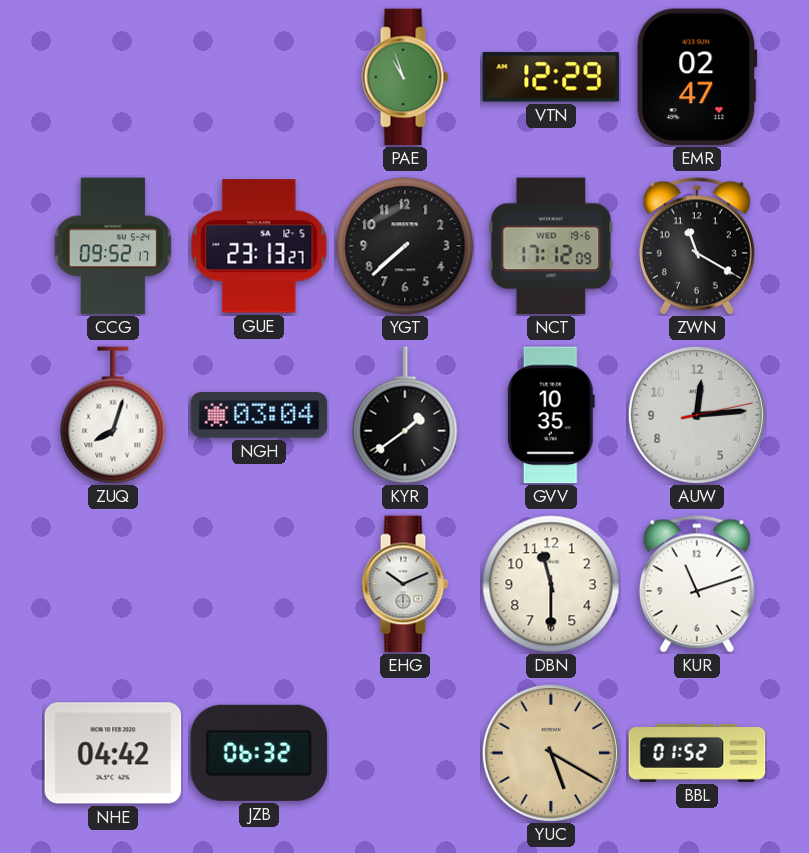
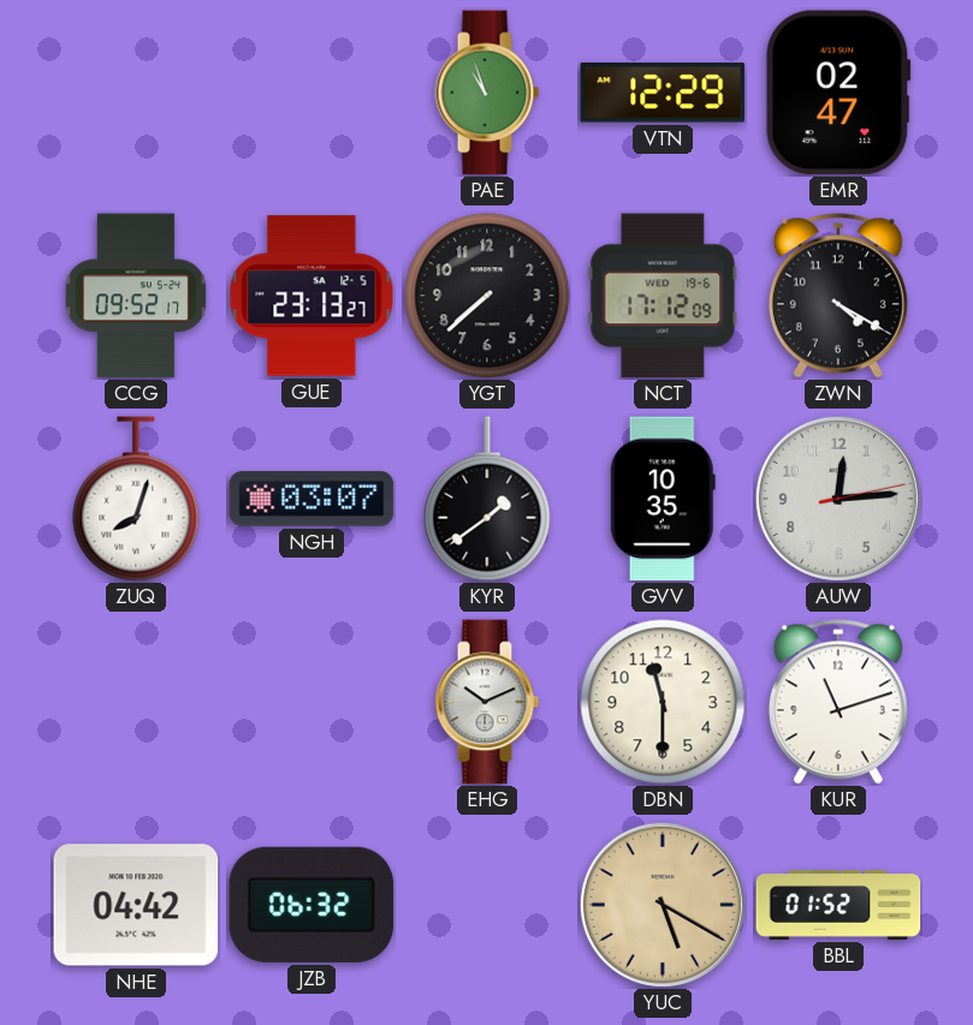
ZWN: 11:20 -> 4:20
NGH: 03:04 -> 03:07
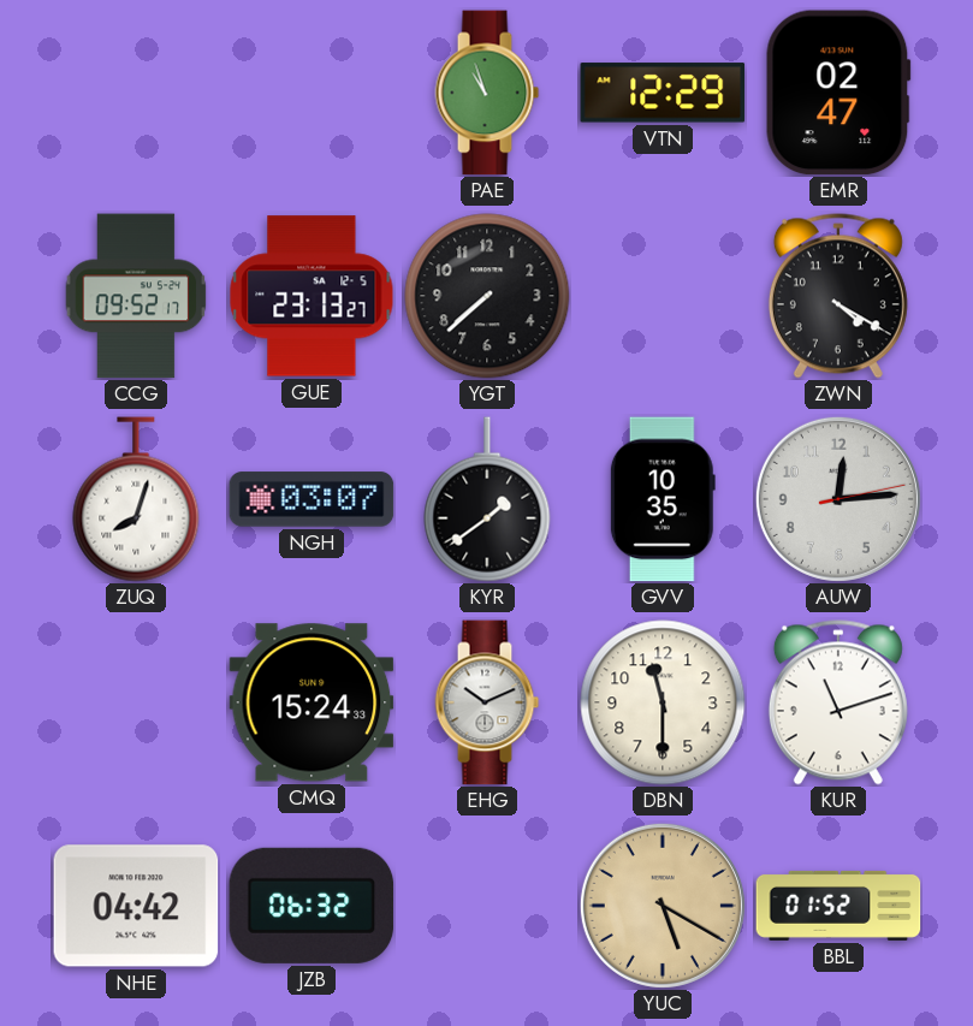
NCT: 17:12 -> none
CMQ: none -> 15:24
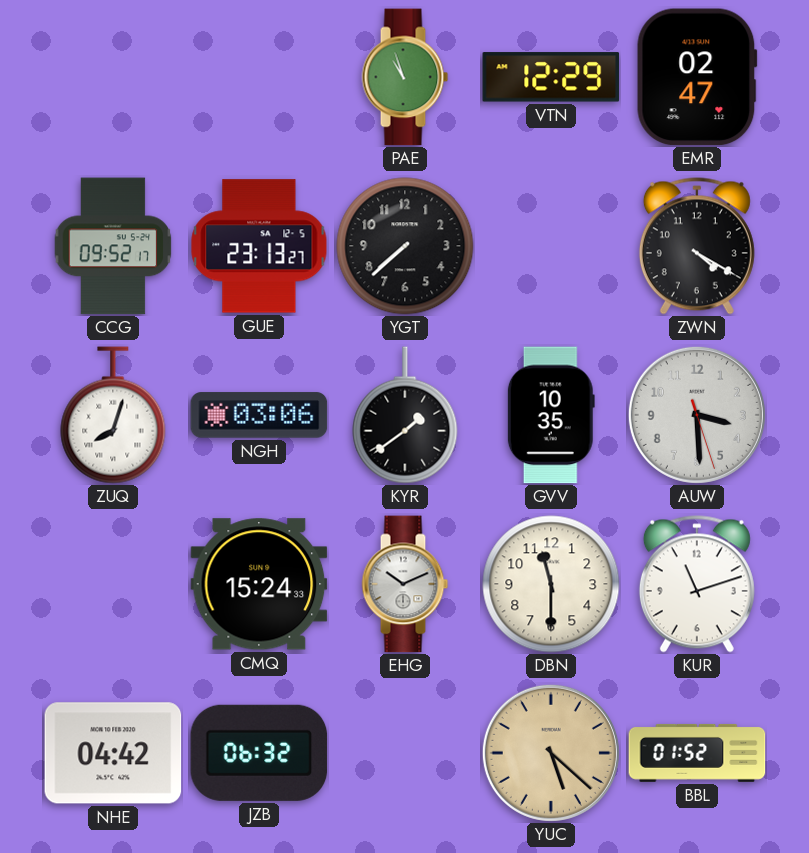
NGH: 03:07 -> 03:06
AUW: 12:14 -> 3:29
YUC: 5:20 -> 5:22
